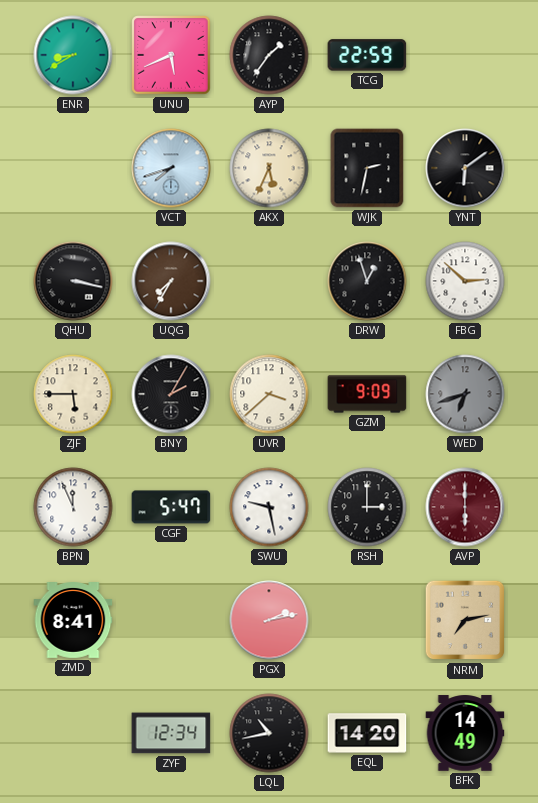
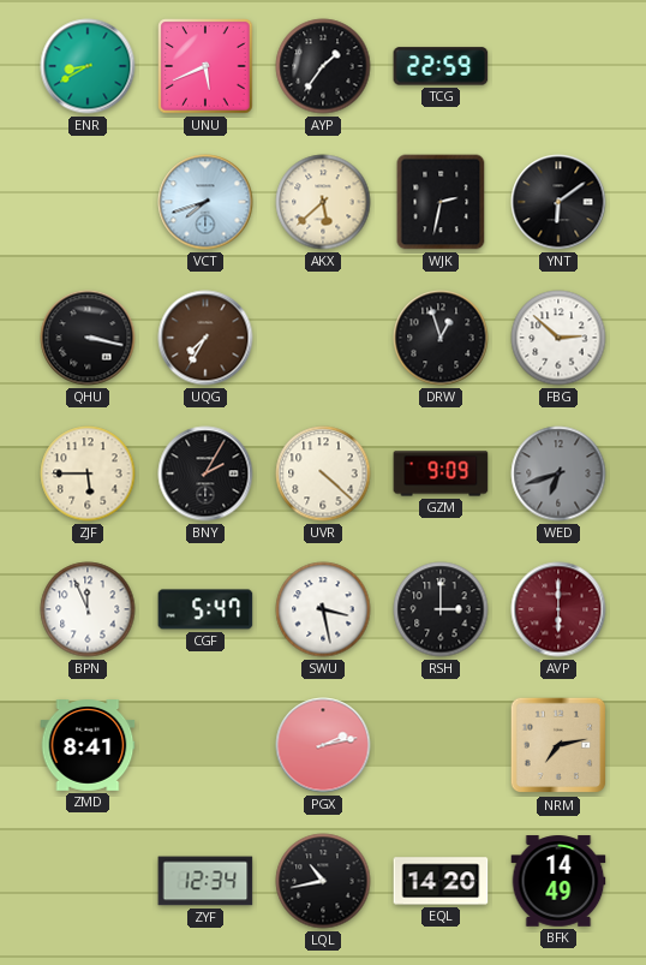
AKX: 5:34 -> 5:38
UVR: 3:38 -> 4:22
SWU: 9:28 -> 3:28
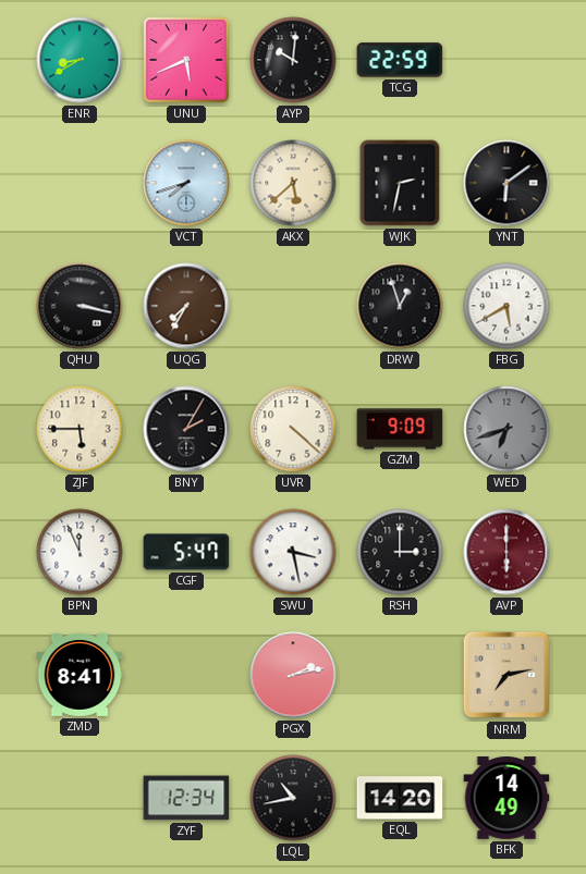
AYP: 1:36 -> 10:01
FBG: 2:52 -> 5:40
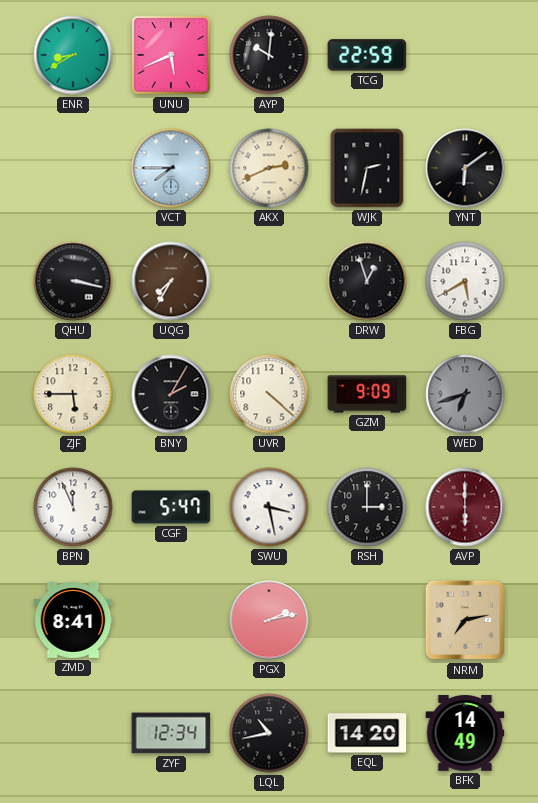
VCT: 7:42 -> 7:45
AKX: 5:38 -> 2:41
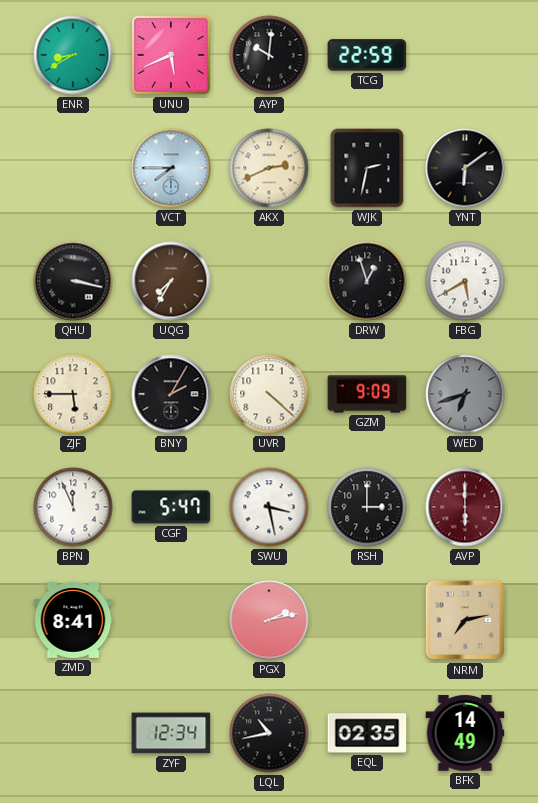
EQL: 14:20 -> 02:35
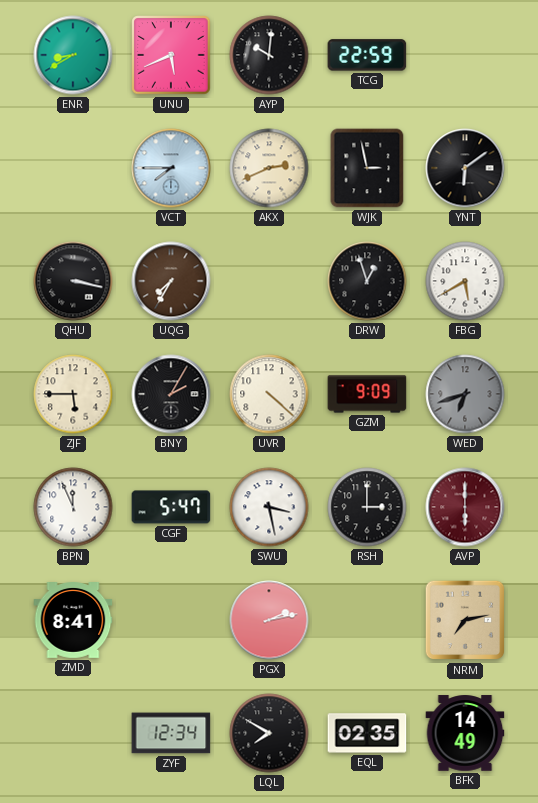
WJK: 2:32 -> 2:58
LQL: 10:43 -> 7:50
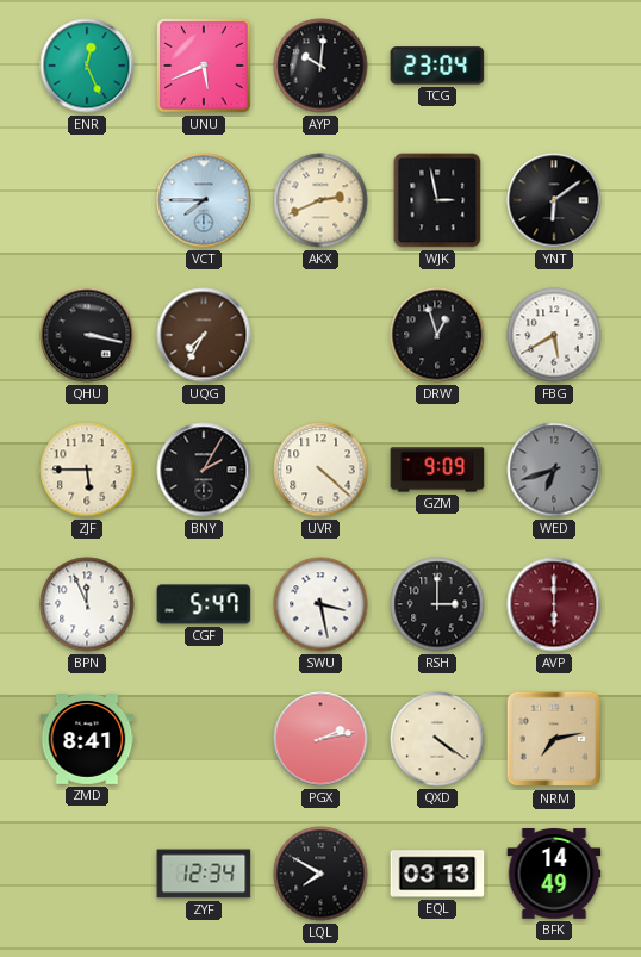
ENR: 8:40 -> 12:26
TCG: 22:59 -> 23:04
QXD: none -> 4:21
EQL: 02:35 -> 03:13
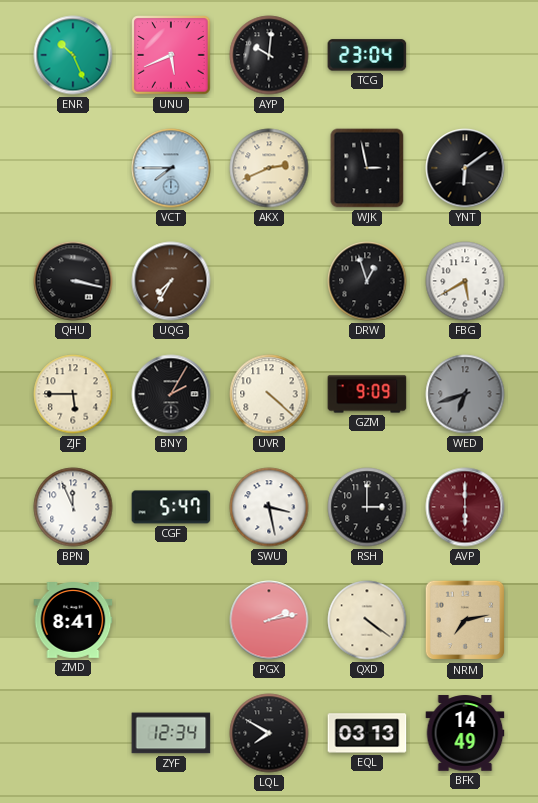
ENR: 12:26 -> 10:26
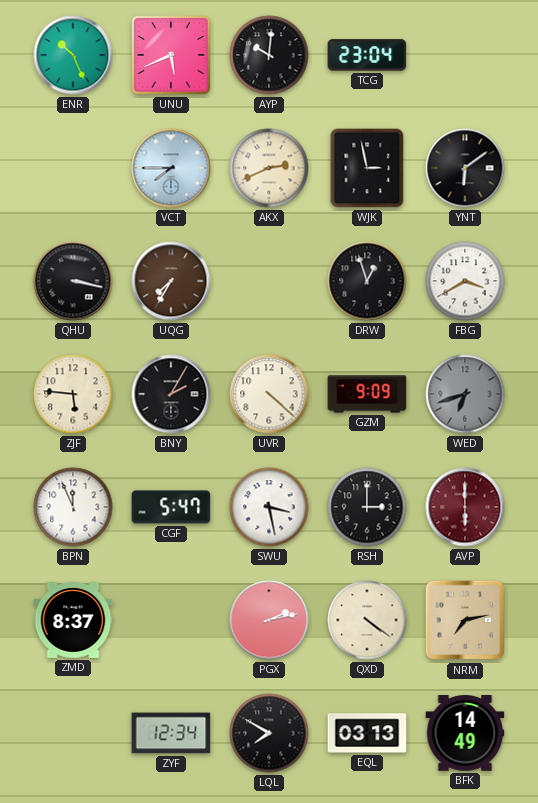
FBG: 5:40 -> 3:40
ZJF: 5:45 -> 5:46
ZMD: 8:41 -> 8:37
